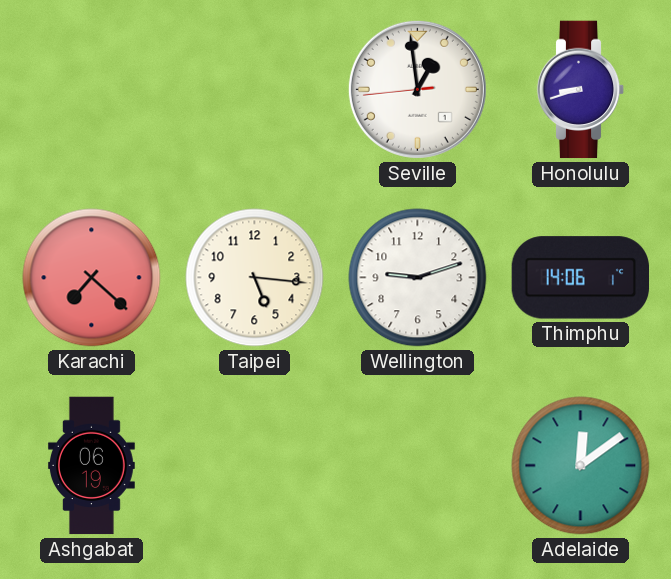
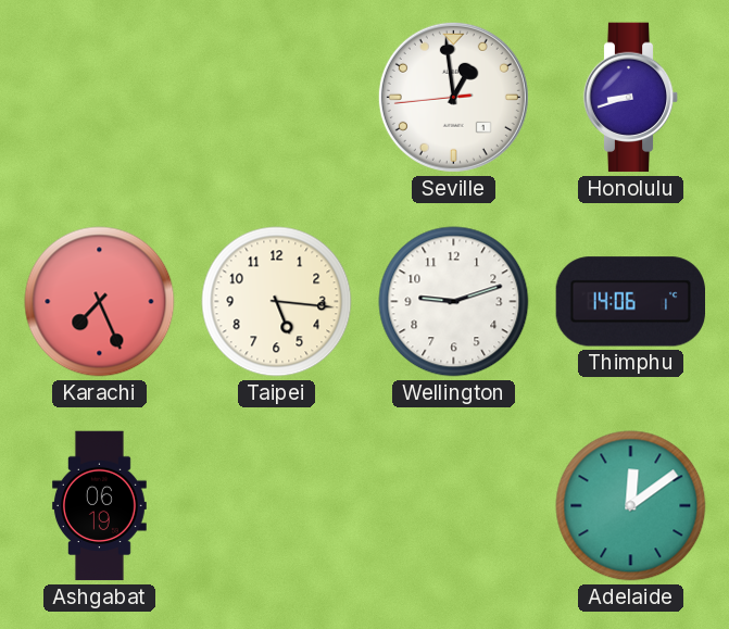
Karachi: 7:22 -> 7:26
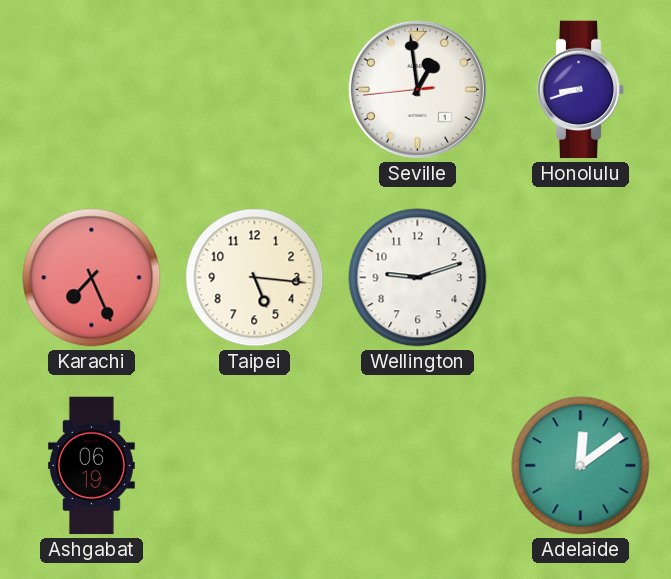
Thimphu: 14:06 -> none
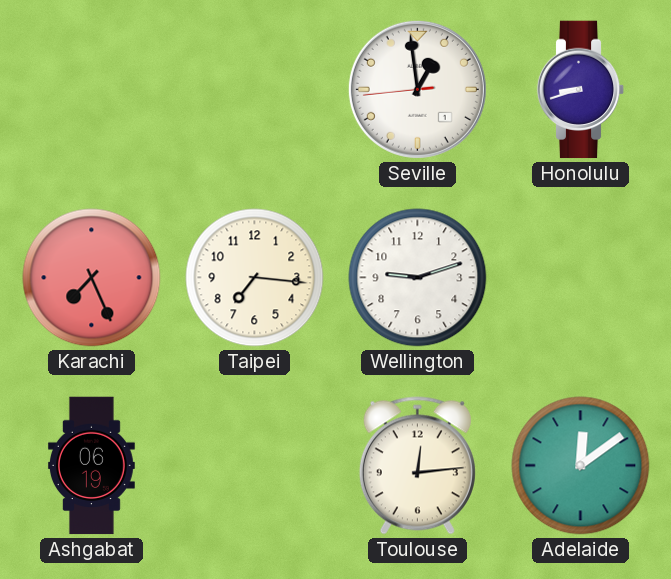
Taipei: 5:16 -> 7:16
Toulouse: none -> 12:14
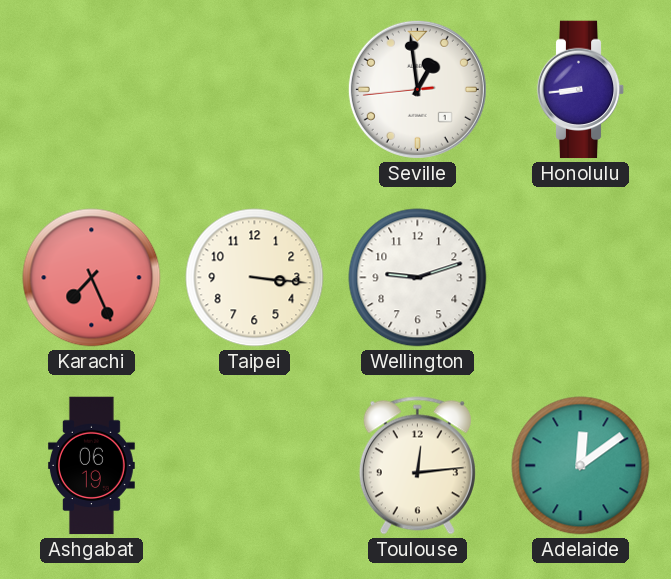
Honolulu: 8:42 -> 8:44
Taipei: 7:16 -> 3:16
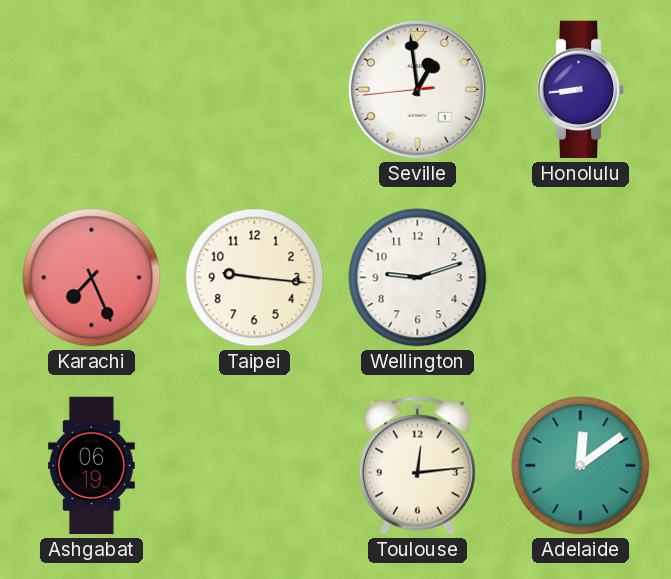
Taipei: 3:16 -> 9:16
